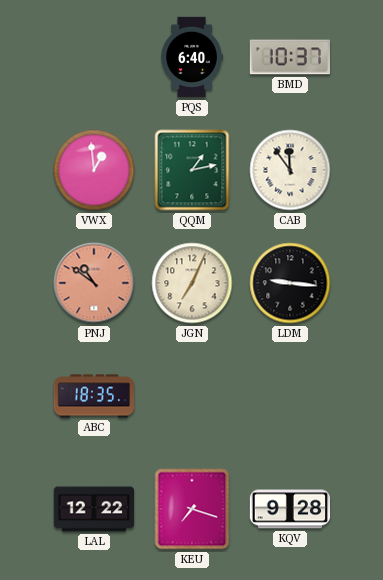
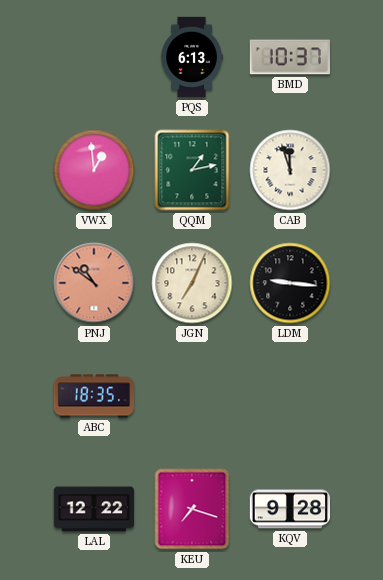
PQS: 6:40 -> 6:13
CAB: 11:54 -> 11:57
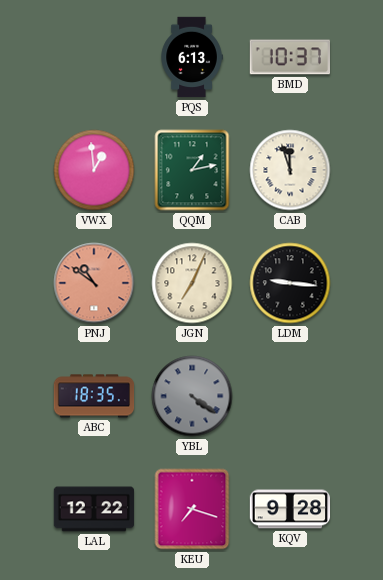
YBL: none -> 4:21
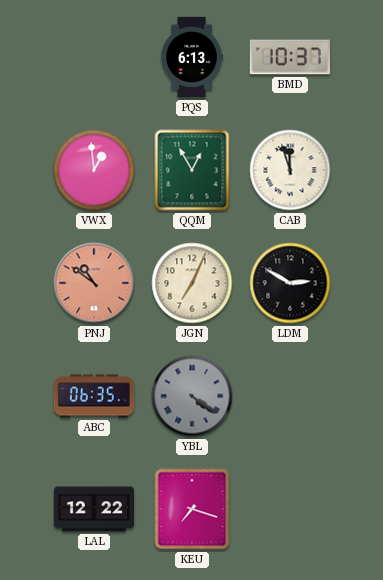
QQM: 1:13 -> 12:55
LDM: 9:16 -> 2:50
ABC: 18:35 -> 06:35
KQV: 9:28 -> none
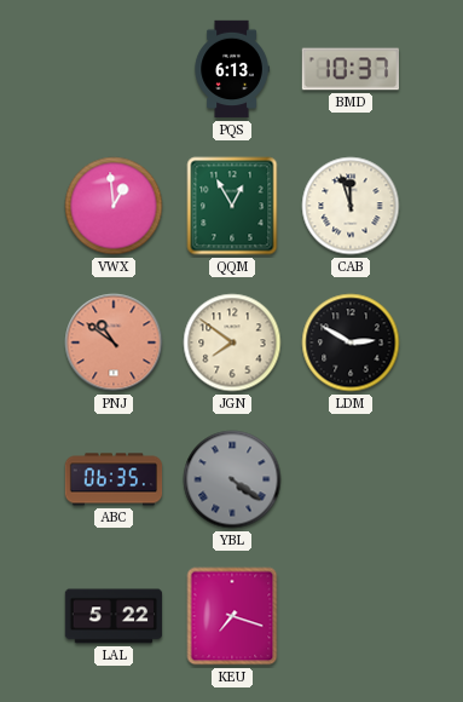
JGN: 7:04 -> 7:51
LAL: 12:22 -> 5:22
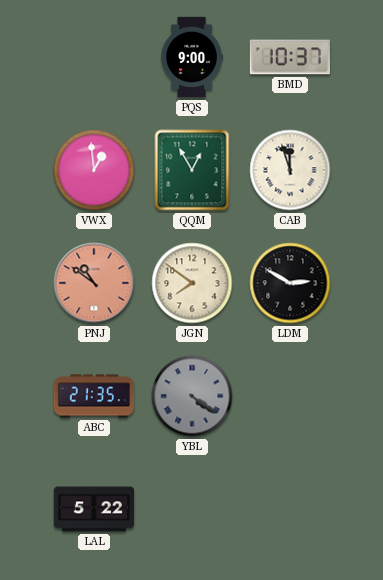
PQS: 6:13 -> 9:00
ABC: 06:35 -> 21:35
KEU: 7:18 -> none
